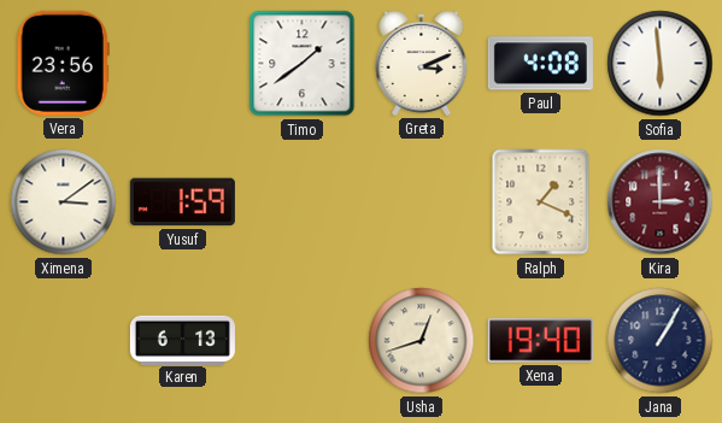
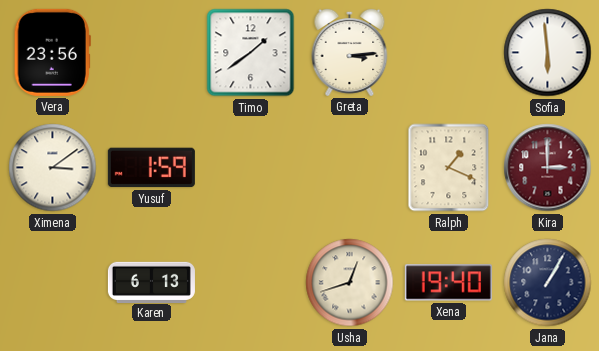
Greta: 3:11 -> 3:14
Paul: 4:08 -> none
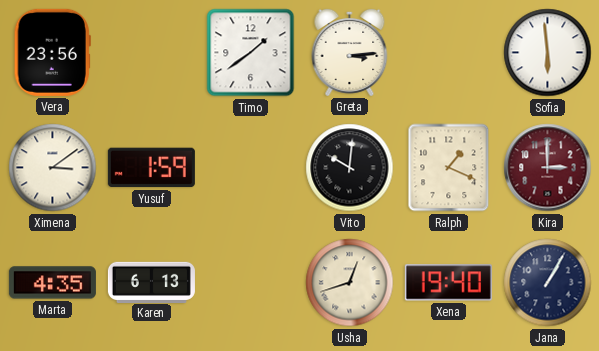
Vito: none -> 10:01
Marta: none -> 4:35
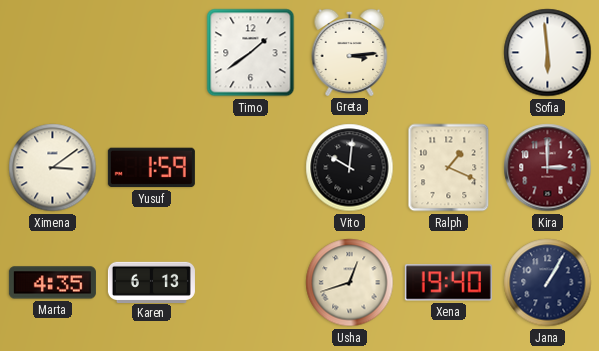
Vera: 23:56 -> none
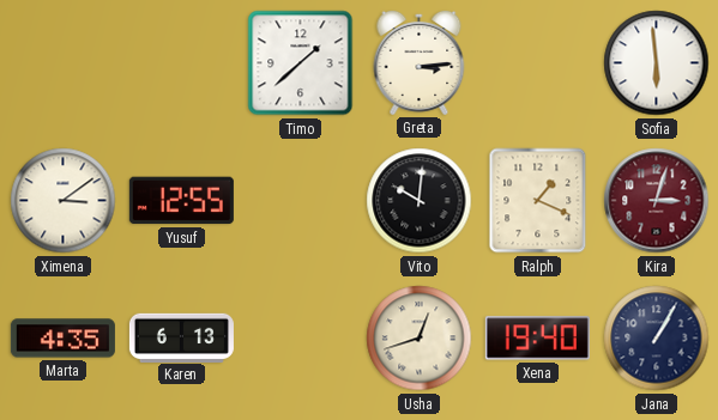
Timo: 1:39 -> 1:38
Yusuf: 1:59 -> 12:55
Kira: 3:00 -> 3:03
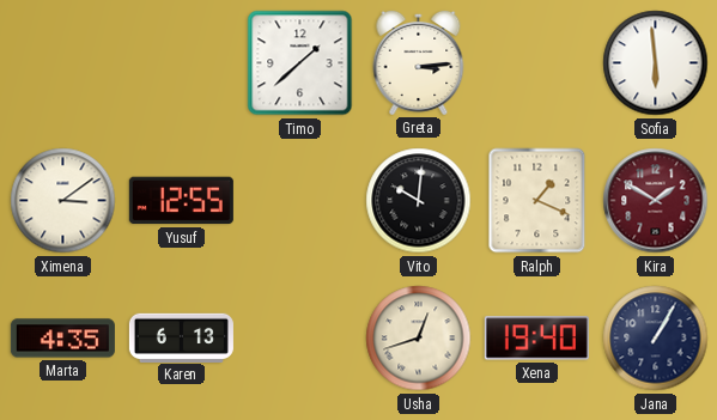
Kira: 3:03 -> 1:50
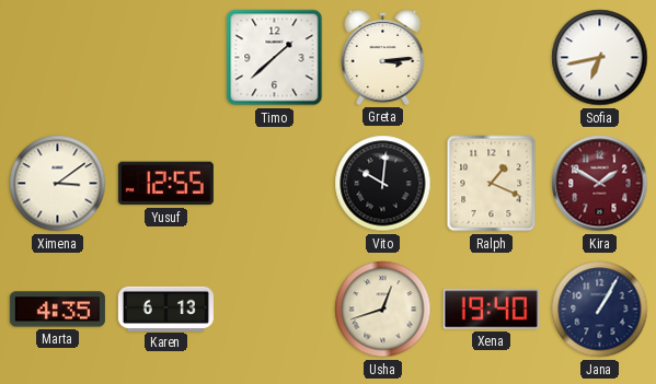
Sofia: 5:59 -> 6:43
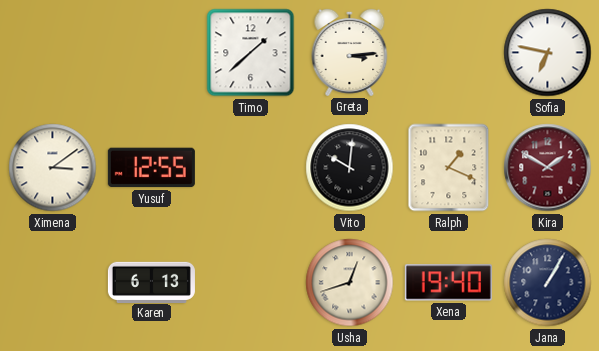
Sofia: 6:43 -> 6:47
Marta: 4:35 -> none
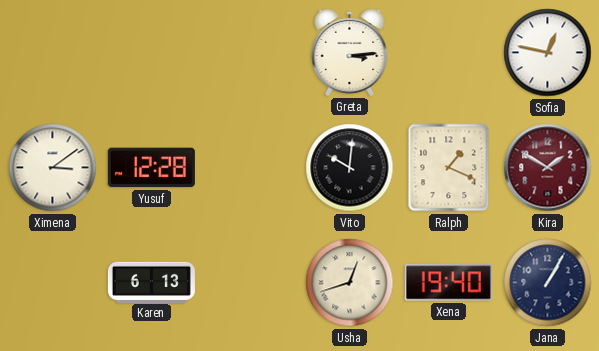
Timo: 1:38 -> none
Sofia: 6:47 -> 12:47
Yusuf: 12:55 -> 12:28
